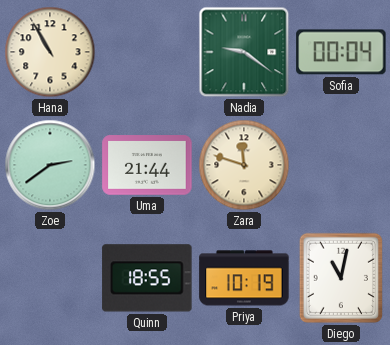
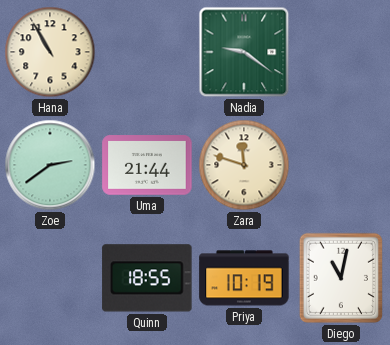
Sofia: 00:04 -> none
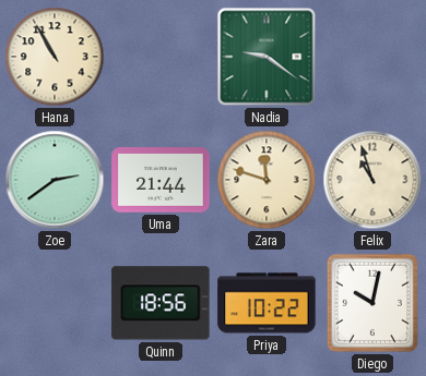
Felix: none -> 10:57
Quinn: 18:55 -> 18:56
Priya: 10:19 -> 10:22
Diego: 11:02 -> 10:02
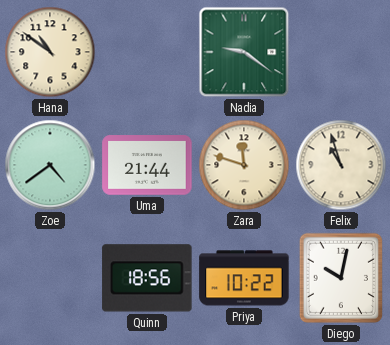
Hana: 10:55 -> 10:51
Zoe: 2:39 -> 4:39
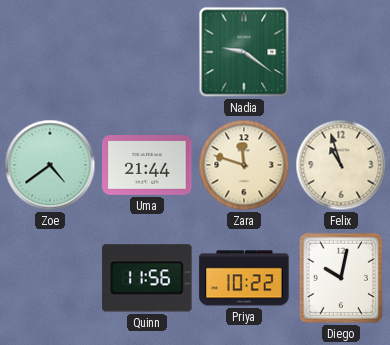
Hana: 10:51 -> none
Quinn: 18:56 -> 11:56
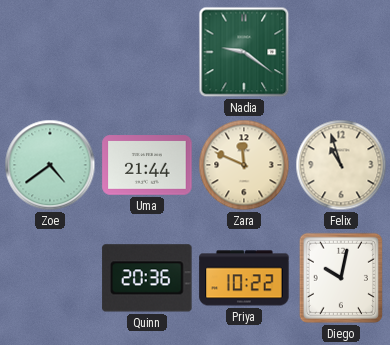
Zara: 11:48 -> 11:49
Quinn: 11:56 -> 20:36
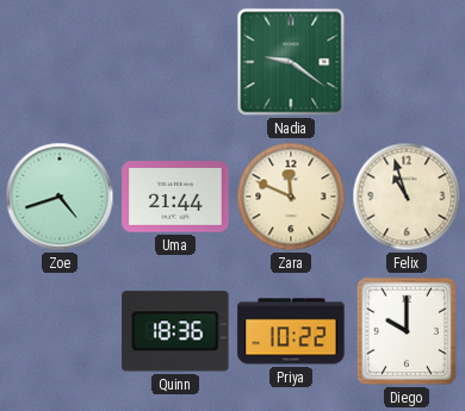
Zoe: 4:39 -> 4:42
Quinn: 20:36 -> 18:36
Diego: 10:02 -> 10:00
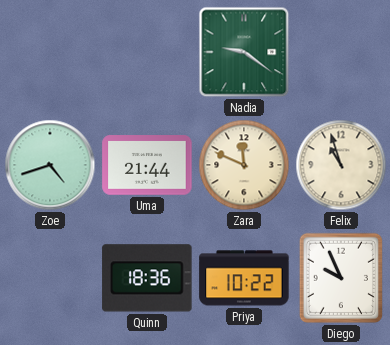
Diego: 10:00 -> 9:56
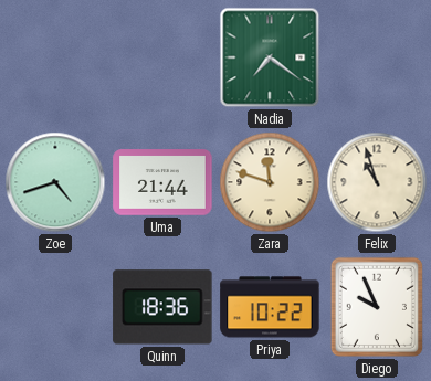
Nadia: 9:21 -> 7:21
Zara: 11:49 -> 11:48
